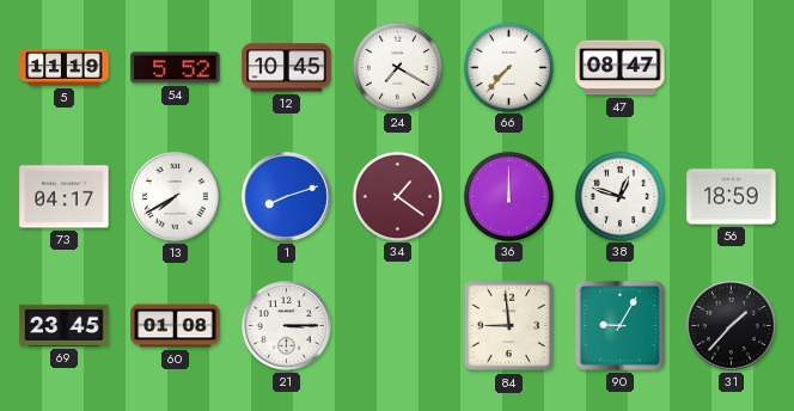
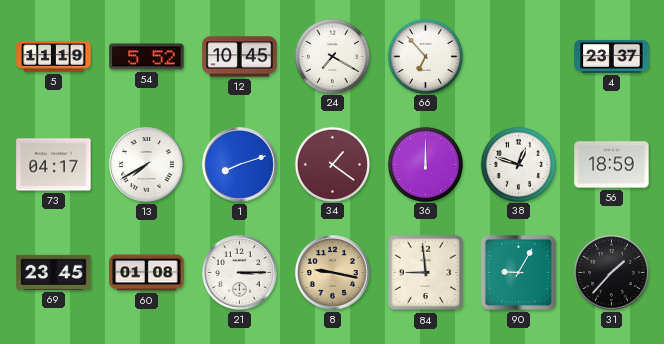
66: 7:37 -> 6:53
47: 08:47 -> none
4: none -> 23:37
8: none -> 9:17
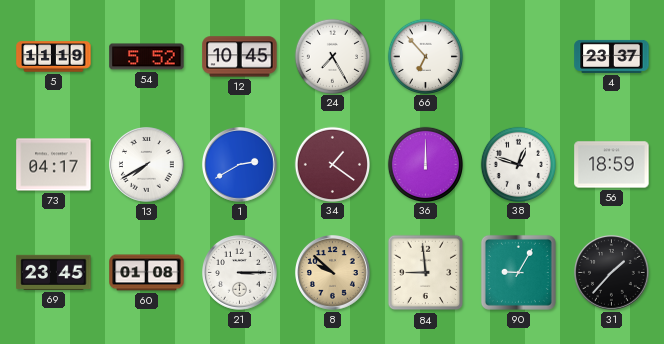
24: 7:20 -> 7:25
1: 8:12 -> 2:40
8: 9:17 -> 9:52
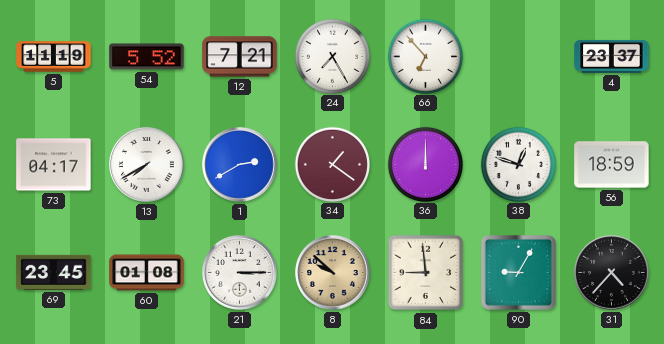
12: 10:45 -> 7:21
31: 1:37 -> 4:37
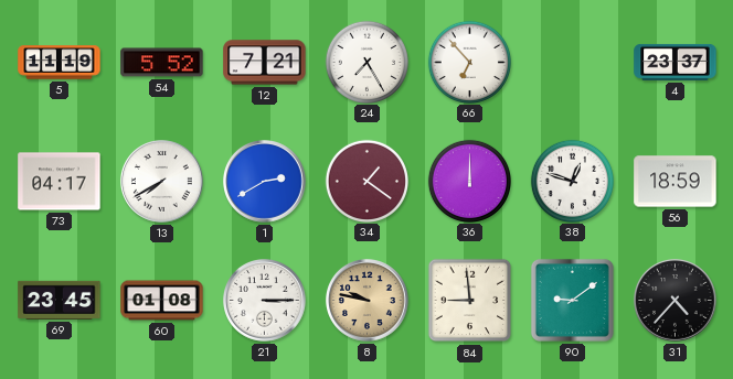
8: 9:52 -> 9:47
90: 9:05 -> 9:09
